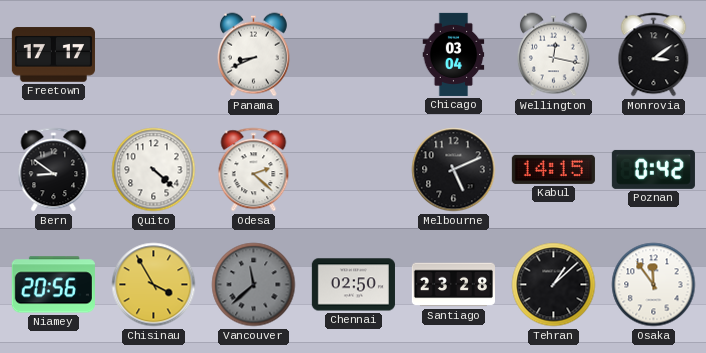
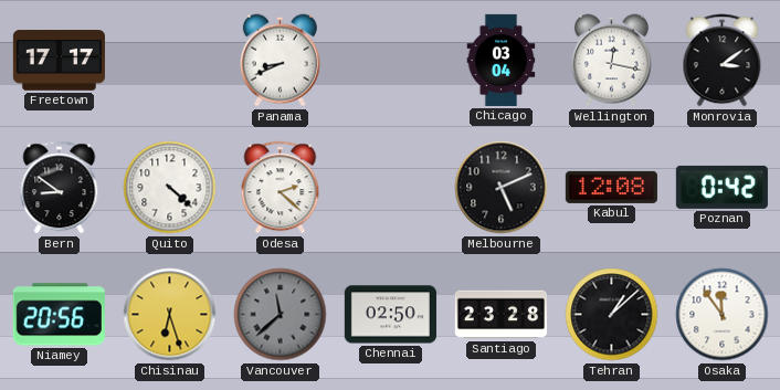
Kabul: 14:15 -> 12:08
Chisinau: 3:55 -> 6:27
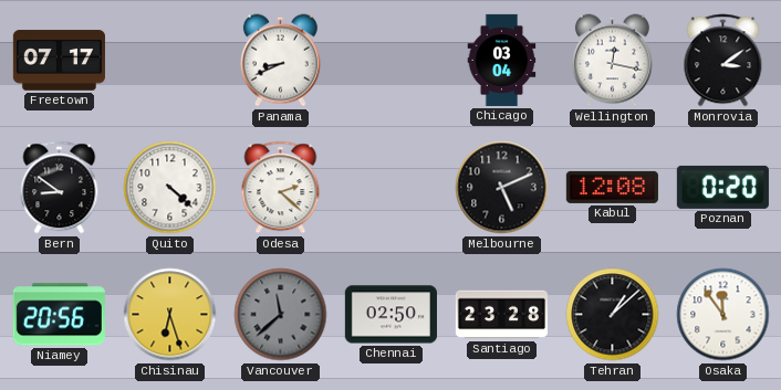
Freetown: 17:17 -> 07:17
Poznan: 0:42 -> 0:20
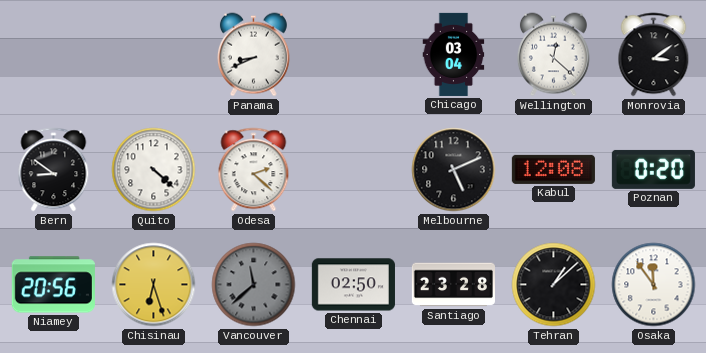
Freetown: 07:17 -> none
Wellington: 12:17 -> 12:22
